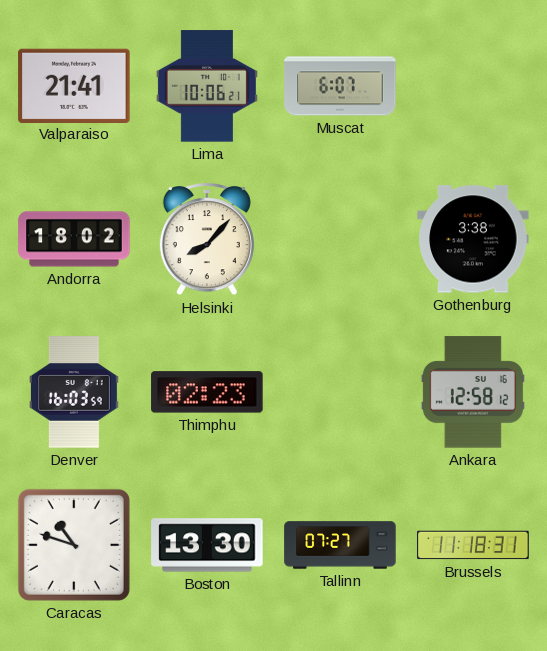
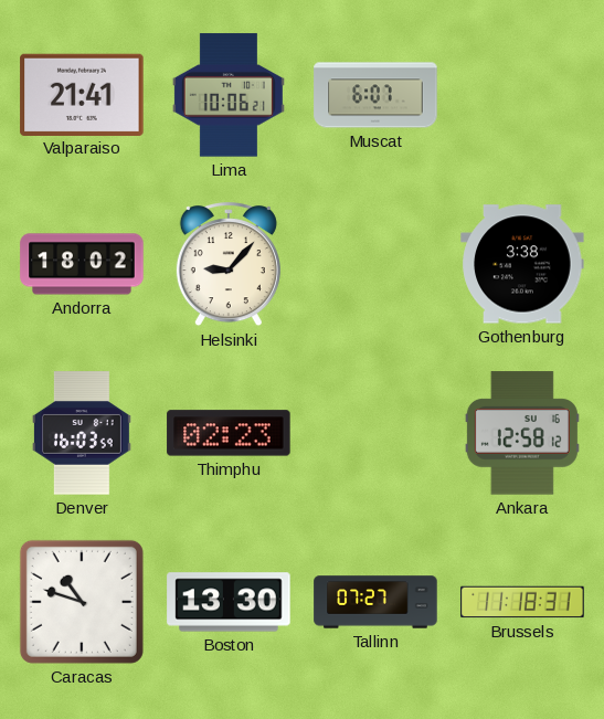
Helsinki: 8:07 -> 9:07
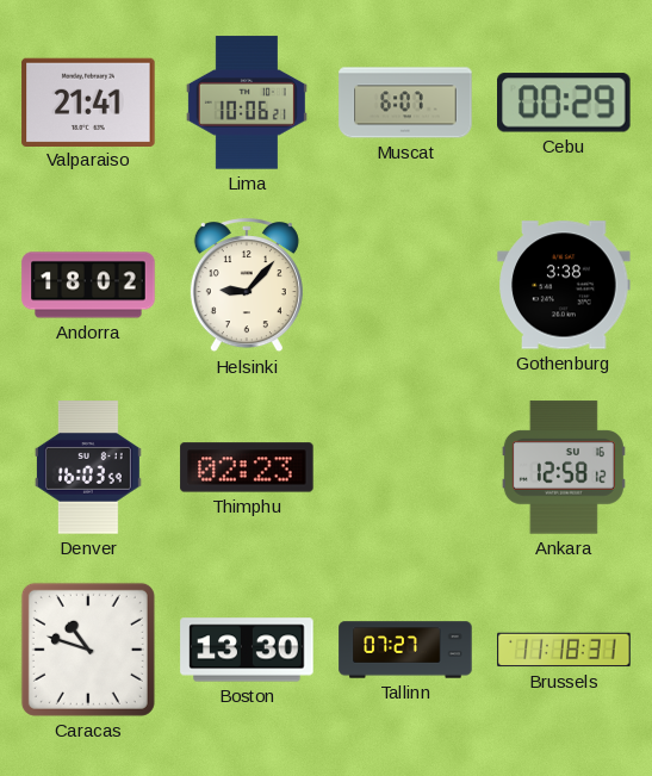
Cebu: none -> 00:29
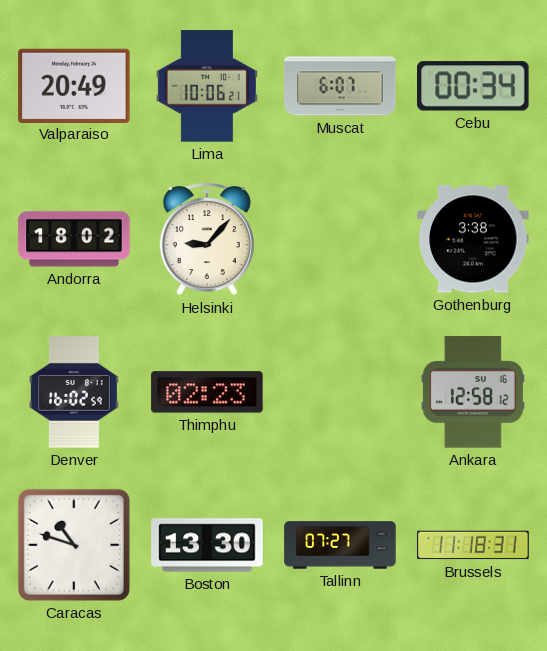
Valparaiso: 21:41 -> 20:49
Cebu: 00:29 -> 00:34
Denver: 16:03 -> 16:02
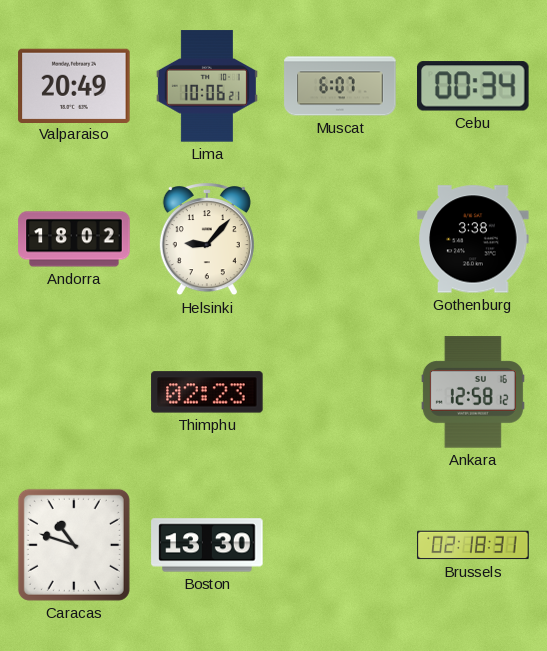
Denver: 16:02 -> none
Tallinn: 07:27 -> none
Brussels: 11:18 -> 02:18
